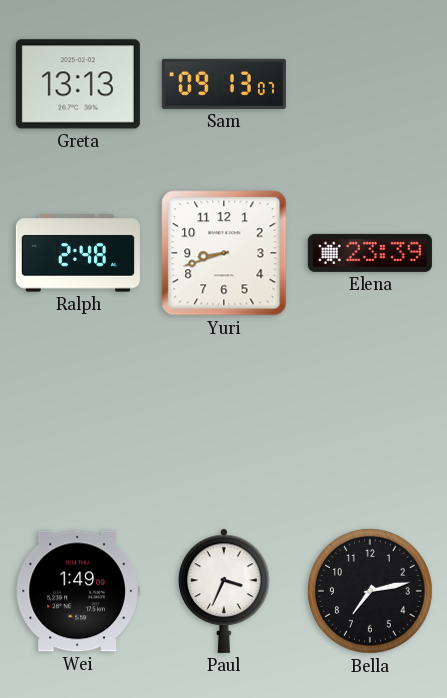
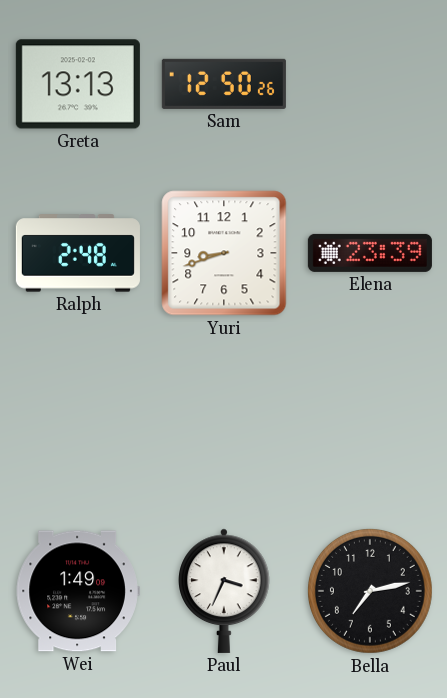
Sam: 09:13 -> 12:50
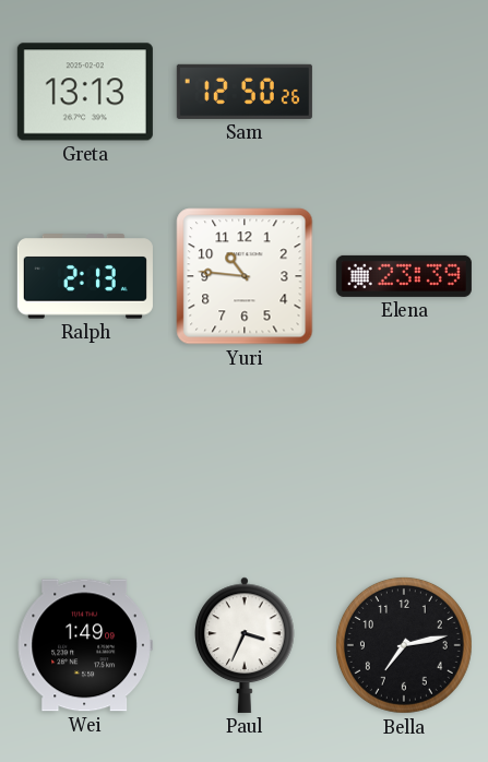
Ralph: 2:48 -> 2:13
Yuri: 8:42 -> 10:46
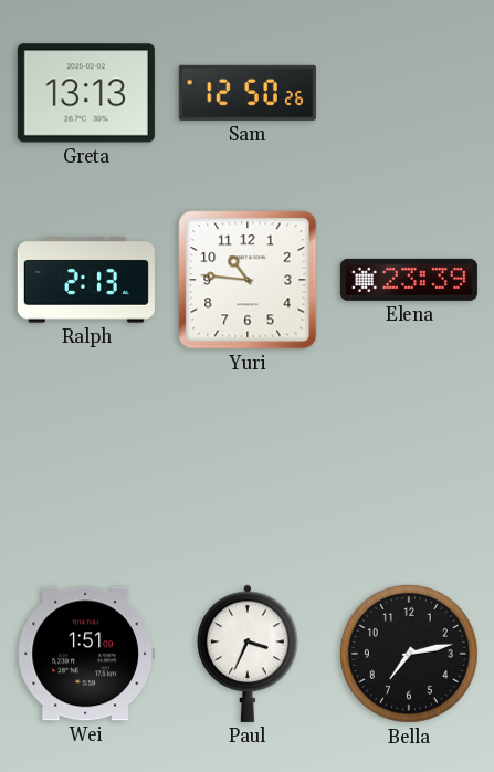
Wei: 1:49 -> 1:51
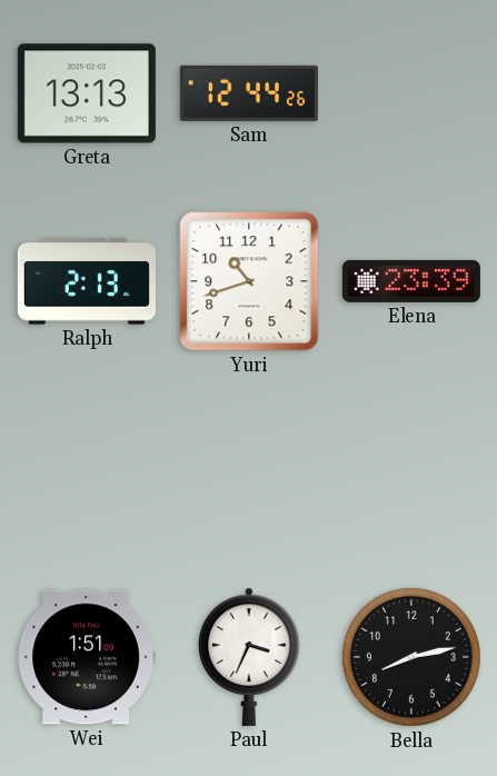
Sam: 12:50 -> 12:44
Yuri: 10:46 -> 10:42
Bella: 7:13 -> 8:13
